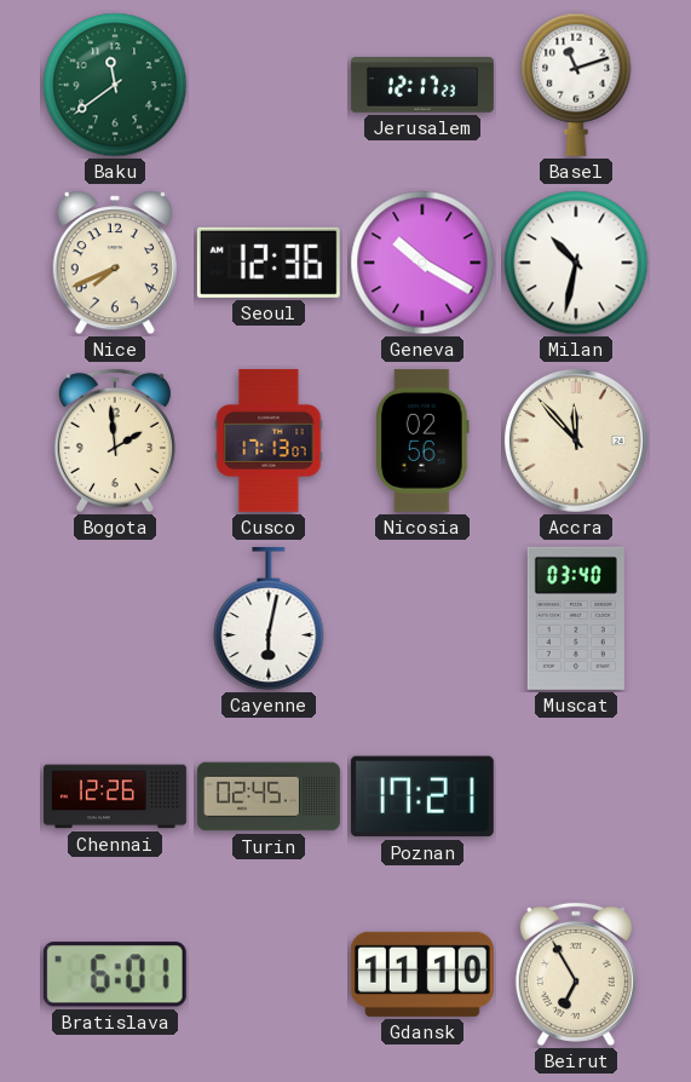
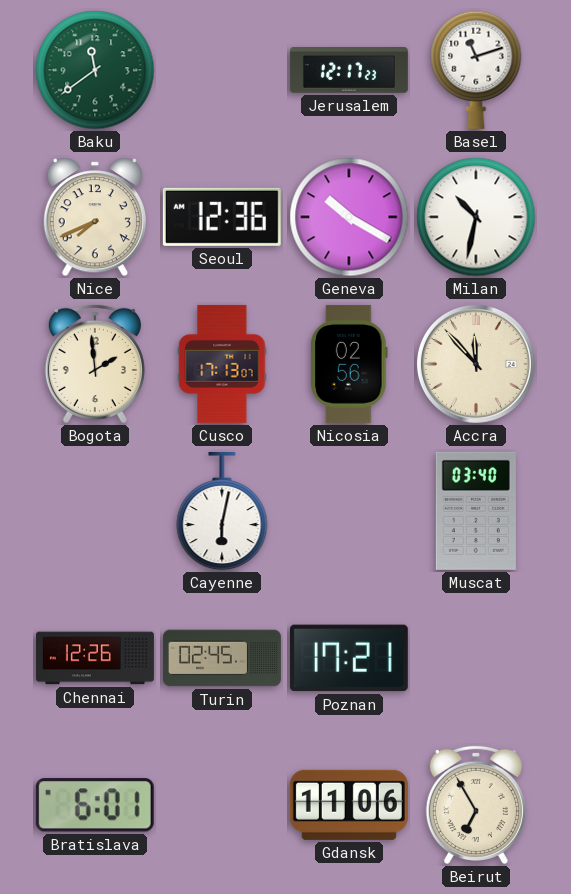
Gdansk: 11:10 -> 11:06
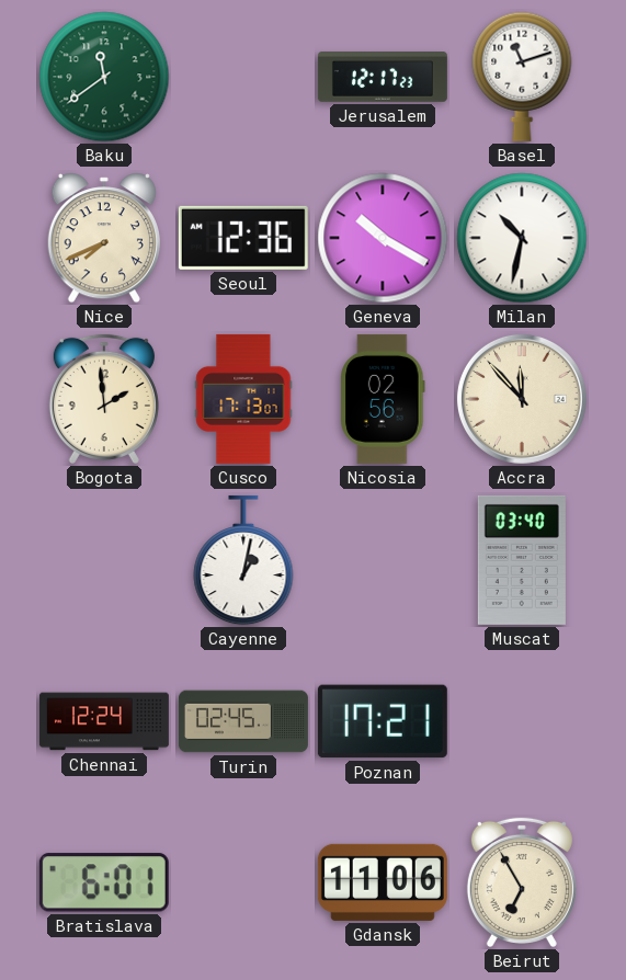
Cayenne: 6:02 -> 1:02
Chennai: 12:26 -> 12:24
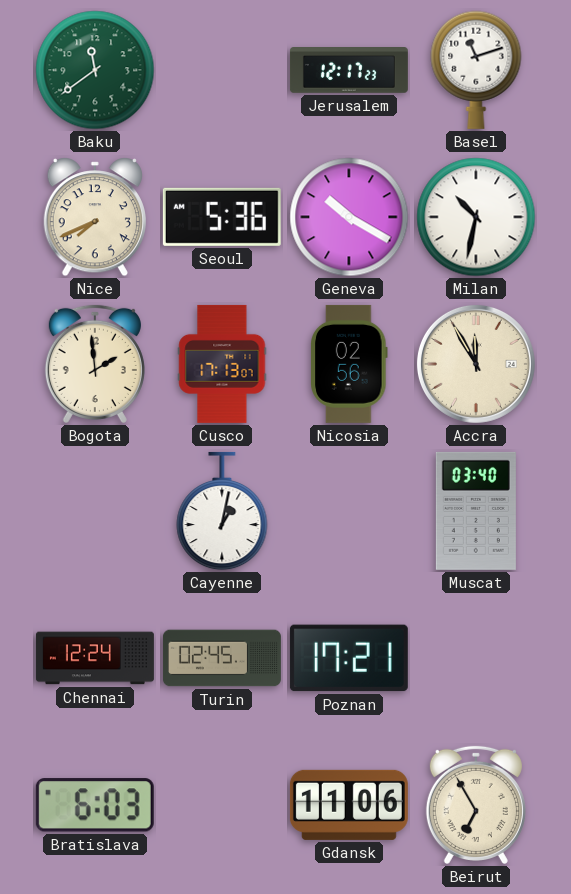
Seoul: 12:36 -> 5:36
Accra: 11:53 -> 11:55
Bratislava: 6:01 -> 6:03
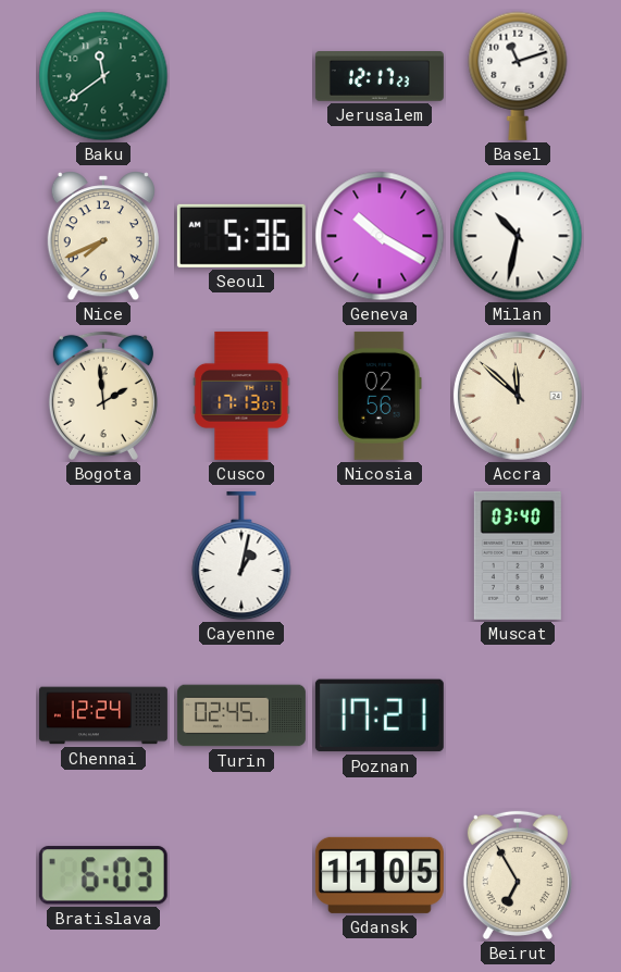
Accra: 11:55 -> 11:52
Gdansk: 11:06 -> 11:05
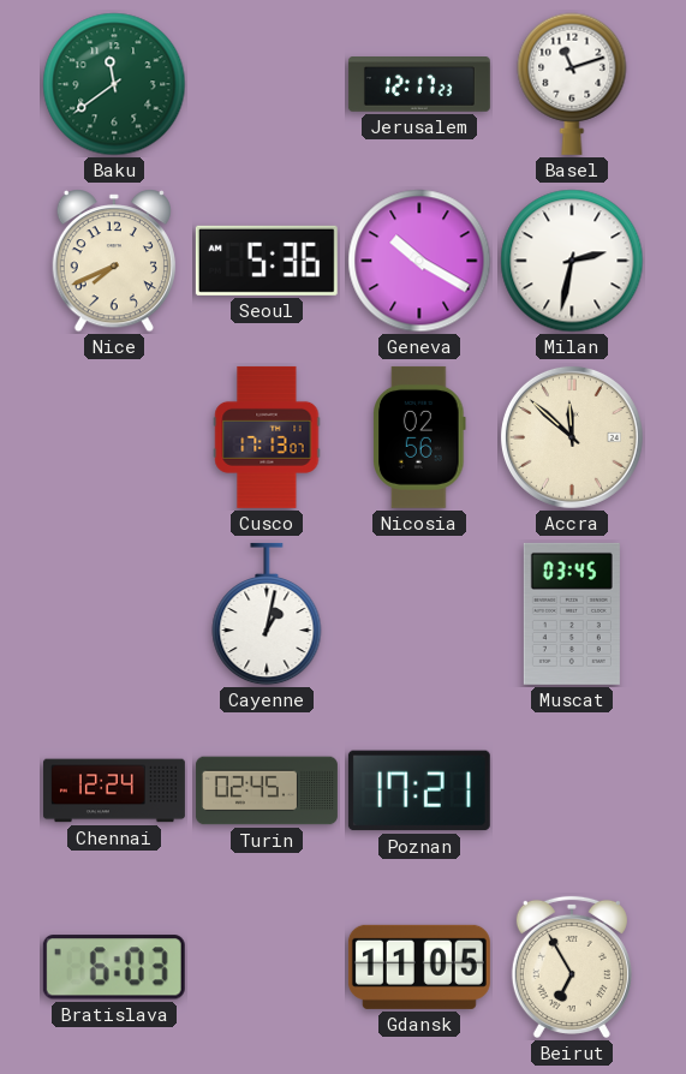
Milan: 10:32 -> 2:32
Bogota: 1:59 -> none
Muscat: 03:40 -> 03:45
